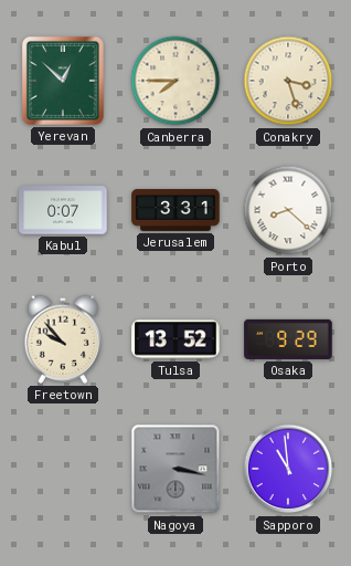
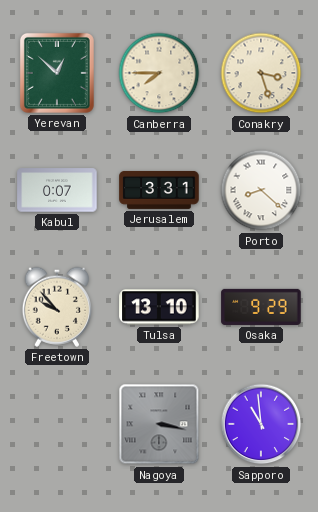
Tulsa: 13:52 -> 13:10
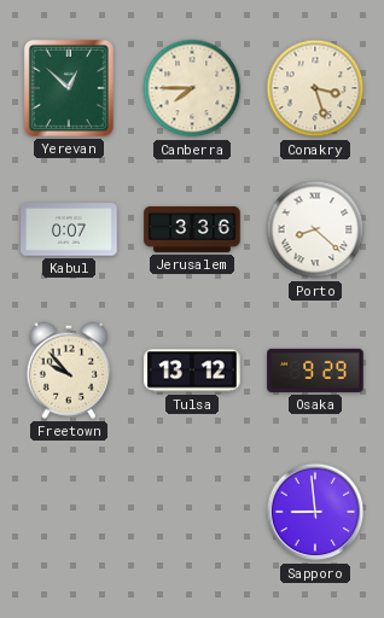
Jerusalem: 3:31 -> 3:36
Tulsa: 13:10 -> 13:12
Nagoya: 3:17 -> none
Sapporo: 10:59 -> 8:59
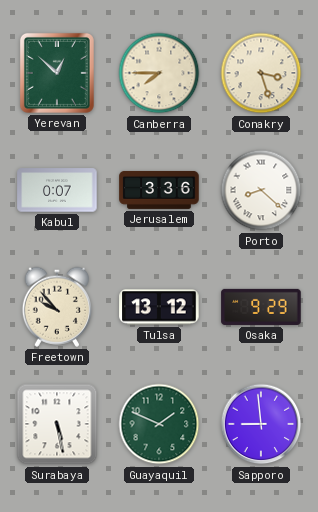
Surabaya: none -> 5:28
Guayaquil: none -> 1:49
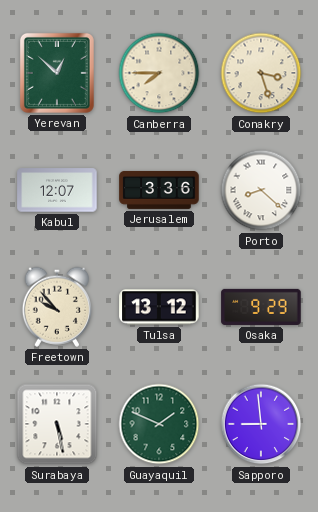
Kabul: 0:07 -> 12:07
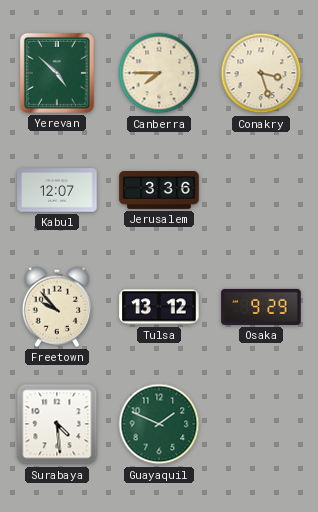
Yerevan: 12:52 -> 4:52
Porto: 8:22 -> none
Surabaya: 5:28 -> 4:29
Sapporo: 8:59 -> none
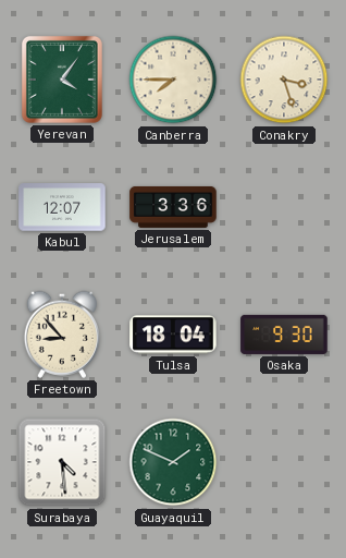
Yerevan: 4:52 -> 4:06
Freetown: 9:53 -> 8:53
Tulsa: 13:12 -> 18:04
Osaka: 9:29 -> 9:30
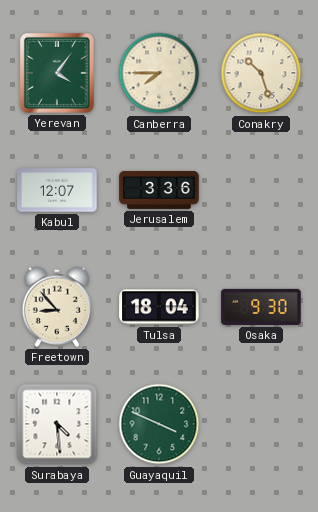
Conakry: 3:27 -> 10:27
Guayaquil: 1:49 -> 3:49
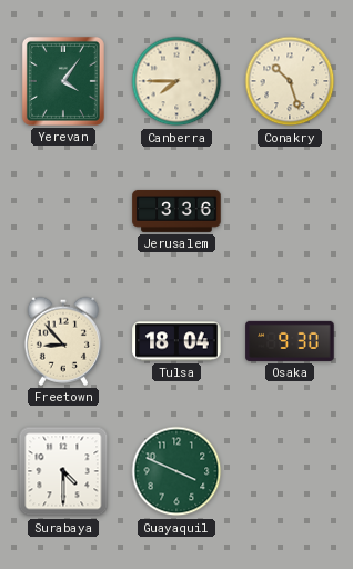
Kabul: 12:07 -> none
Surabaya: 4:29 -> 4:30
